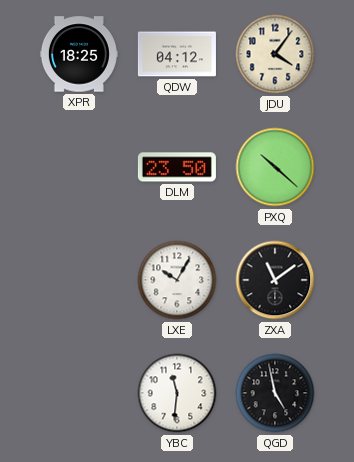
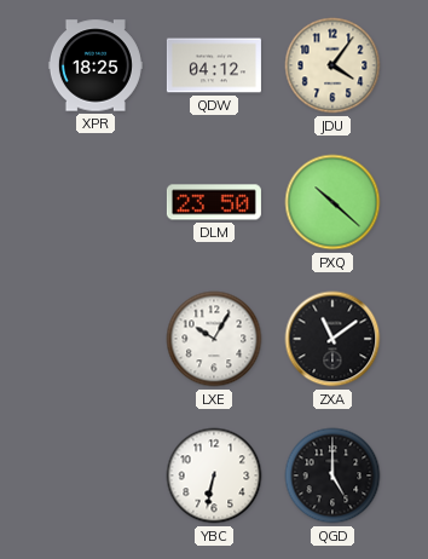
YBC: 11:31 -> 6:32
QGD: 4:58 -> 5:00
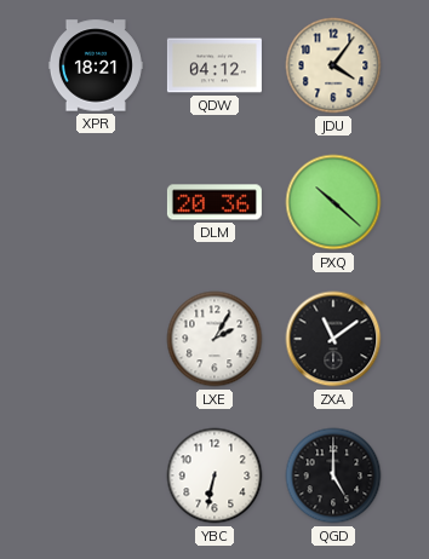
XPR: 18:25 -> 18:21
DLM: 23:50 -> 20:36
LXE: 10:05 -> 2:05
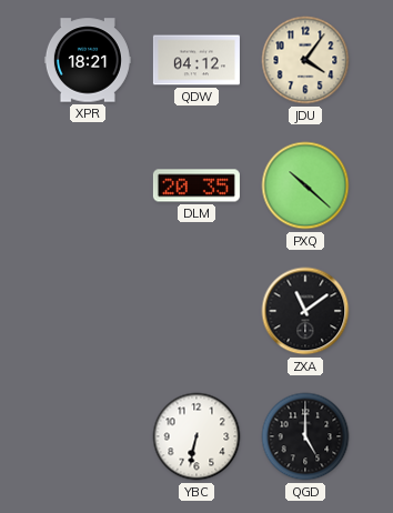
DLM: 20:36 -> 20:35
LXE: 2:05 -> none
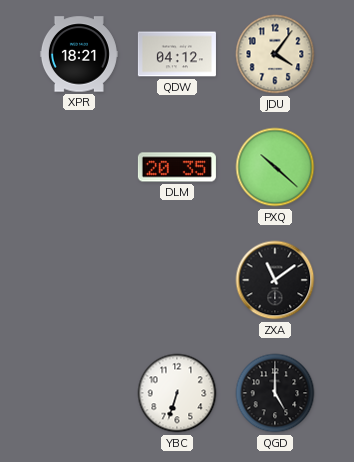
YBC: 6:32 -> 6:33
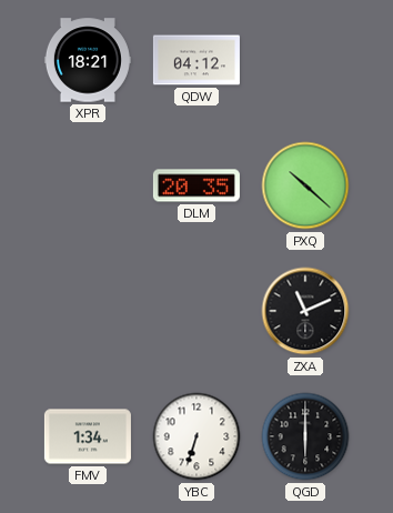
JDU: 4:06 -> none
ZXA: 11:09 -> 11:11
FMV: none -> 1:34
QGD: 5:00 -> 6:00
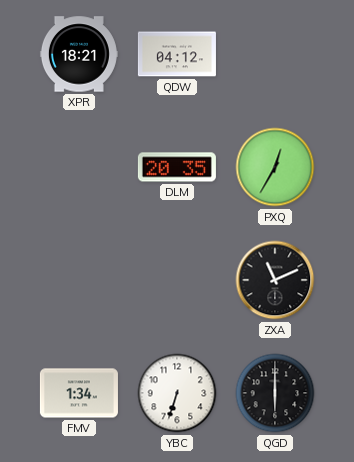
PXQ: 10:22 -> 12:35
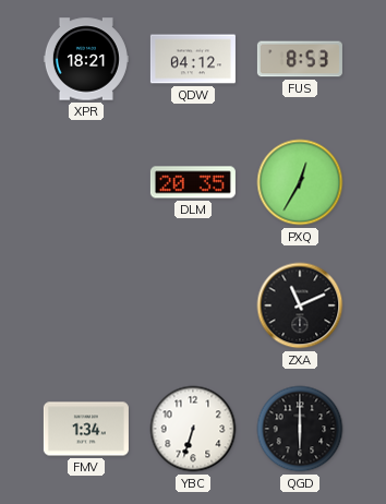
FUS: none -> 8:53
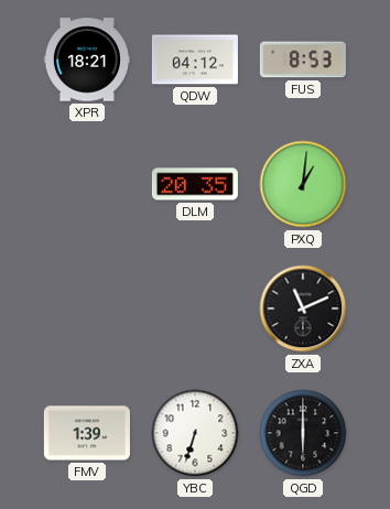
PXQ: 12:35 -> 1:01
FMV: 1:34 -> 1:39
